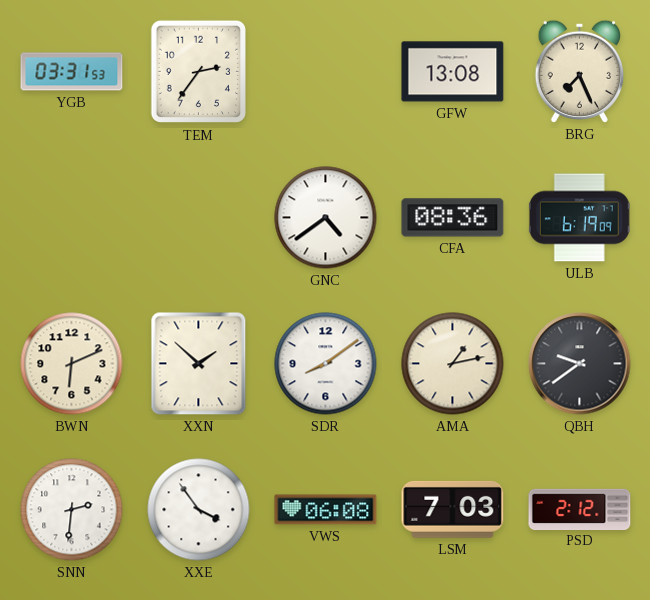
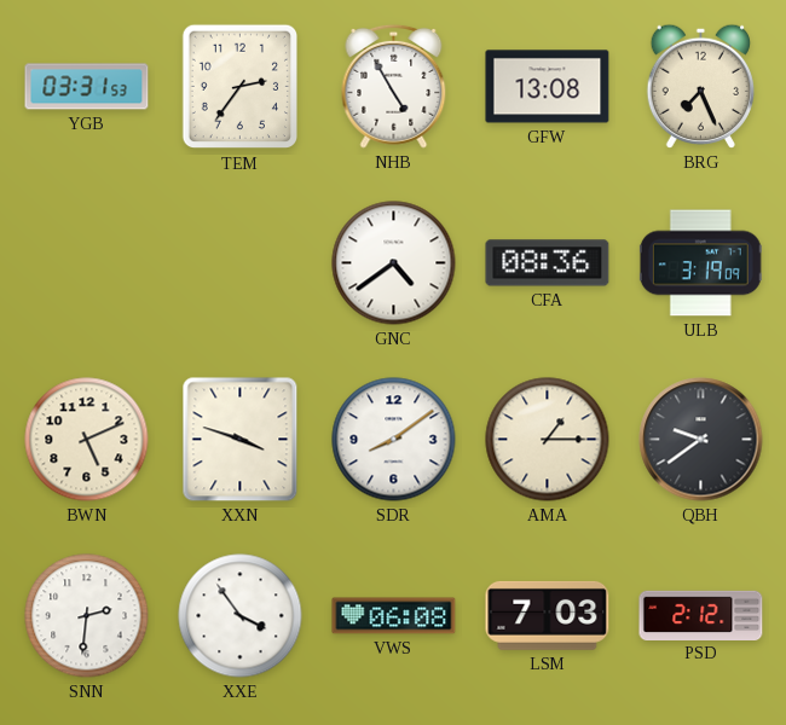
NHB: none -> 4:55
ULB: 6:19 -> 3:19
BWN: 6:11 -> 5:11
XXN: 1:52 -> 3:48
AMA: 1:13 -> 1:15
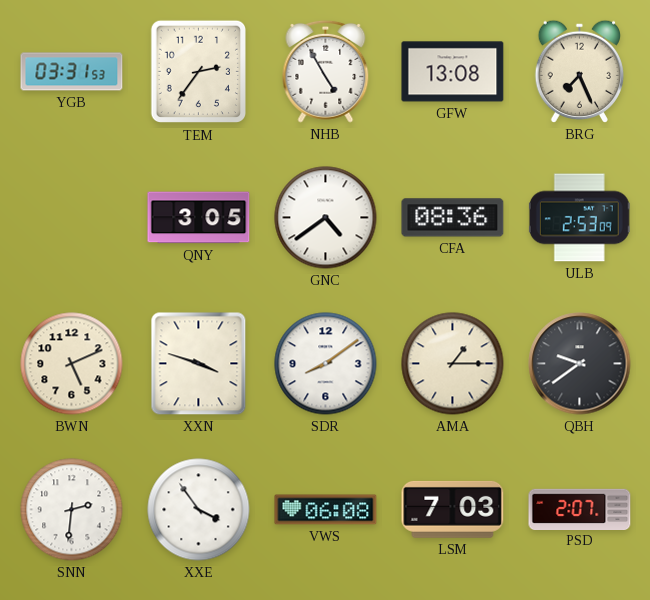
QNY: none -> 3:05
ULB: 3:19 -> 2:53
PSD: 2:12 -> 2:07
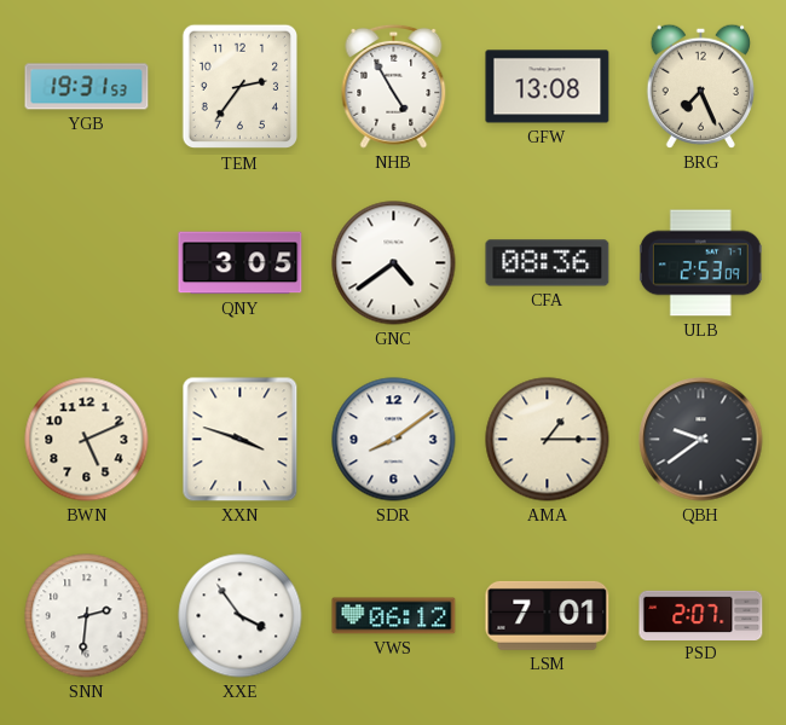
YGB: 03:31 -> 19:31
VWS: 06:08 -> 06:12
LSM: 7:03 -> 7:01
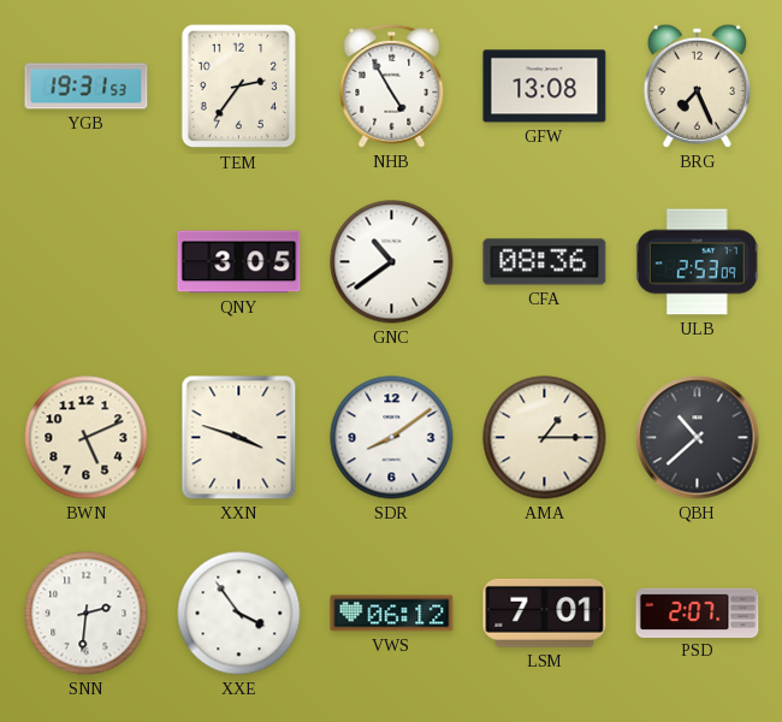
GNC: 4:39 -> 10:39
QBH: 9:39 -> 10:38
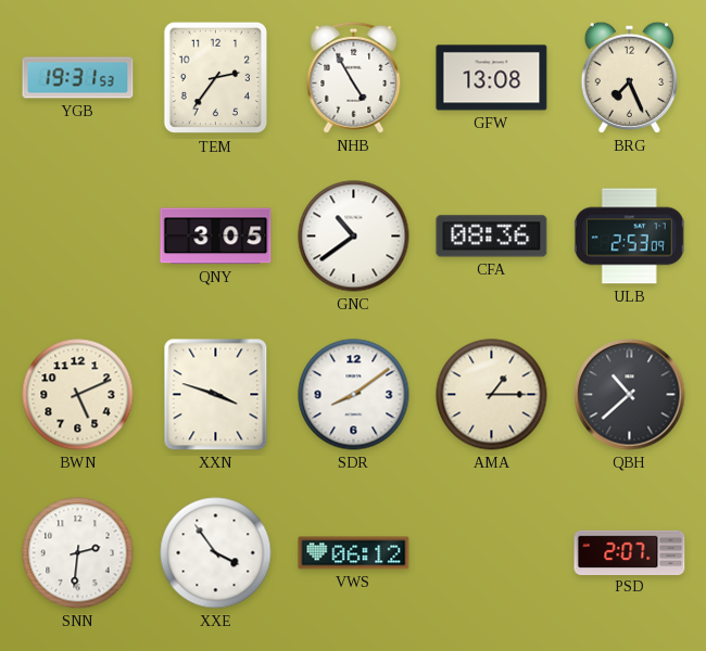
LSM: 7:01 -> none
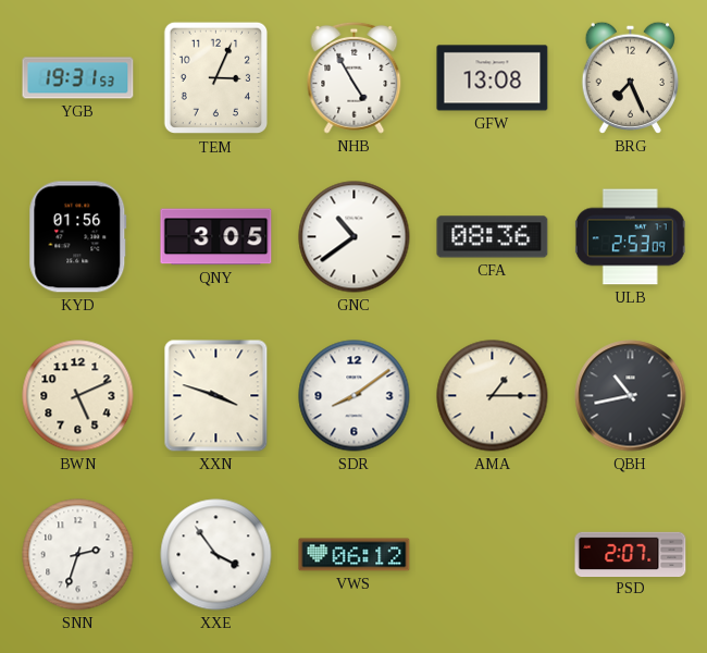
TEM: 2:36 -> 3:04
KYD: none -> 01:56
QBH: 10:38 -> 10:43
SNN: 2:31 -> 2:33
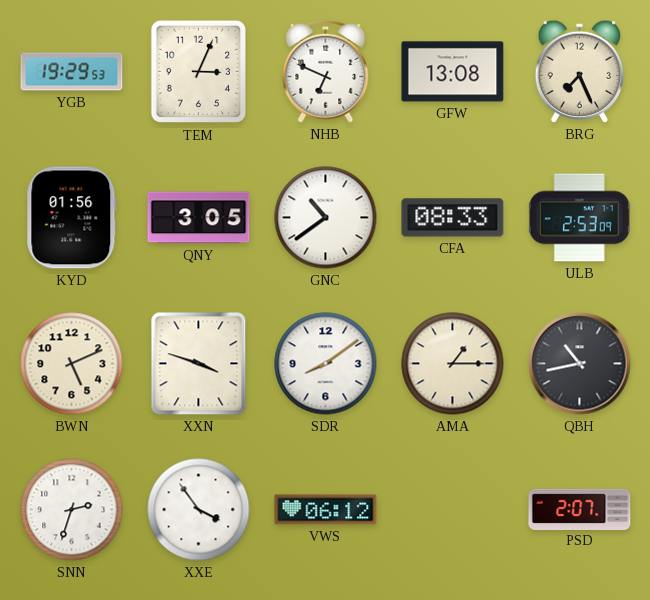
YGB: 19:31 -> 19:29
NHB: 4:55 -> 6:49
CFA: 08:36 -> 08:33
